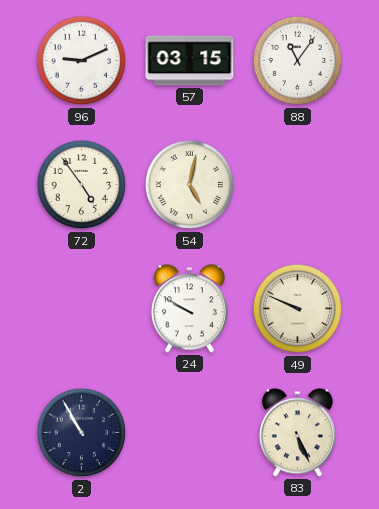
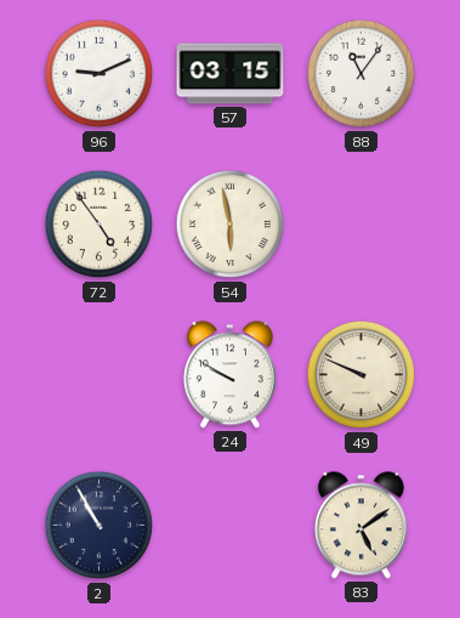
54: 5:02 -> 5:58
83: 5:26 -> 5:09
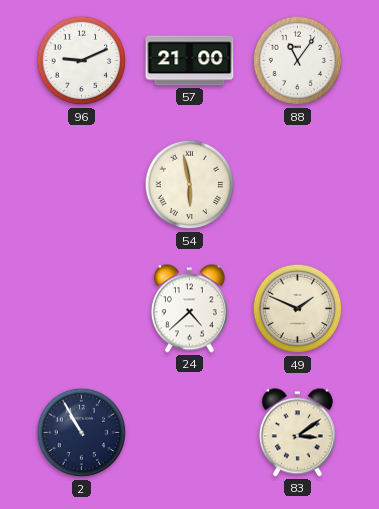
57: 03:15 -> 21:00
72: 4:54 -> none
24: 9:50 -> 4:38
49: 9:49 -> 1:49
83: 5:09 -> 3:09
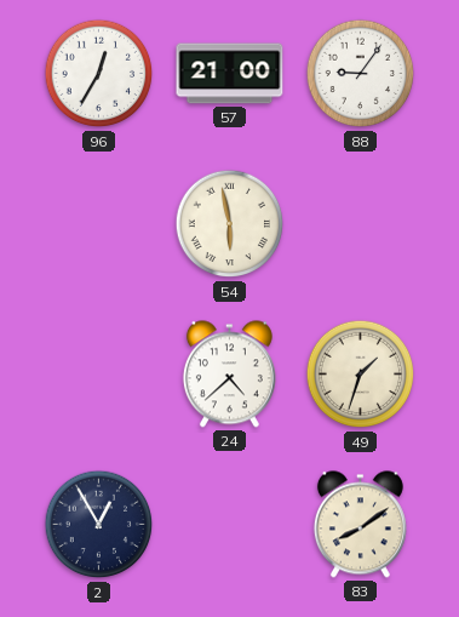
96: 9:11 -> 12:35
88: 11:06 -> 9:06
49: 1:49 -> 1:33
2: 10:55 -> 12:55
83: 3:09 -> 8:09
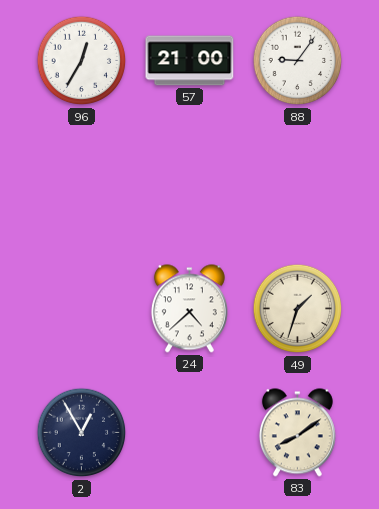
54: 5:58 -> none
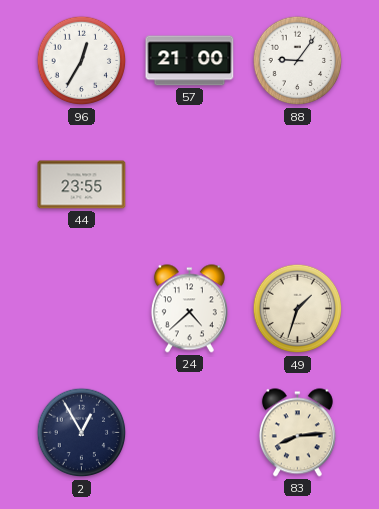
44: none -> 23:55
83: 8:09 -> 8:14
